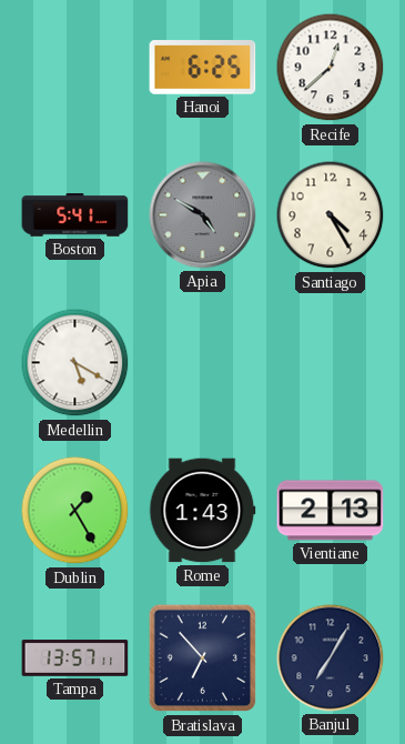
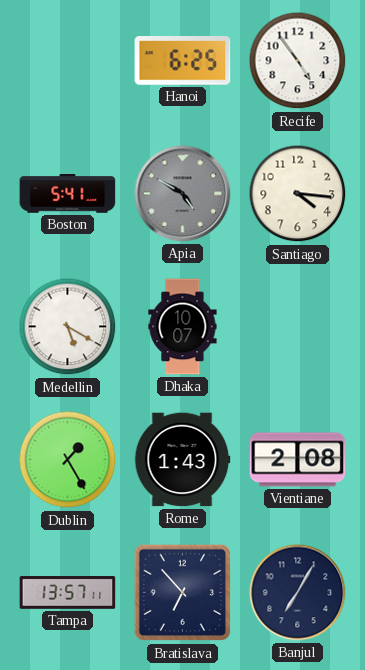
Recife: 12:38 -> 4:54
Santiago: 4:25 -> 4:16
Dhaka: none -> 10:07
Vientiane: 2:13 -> 2:08
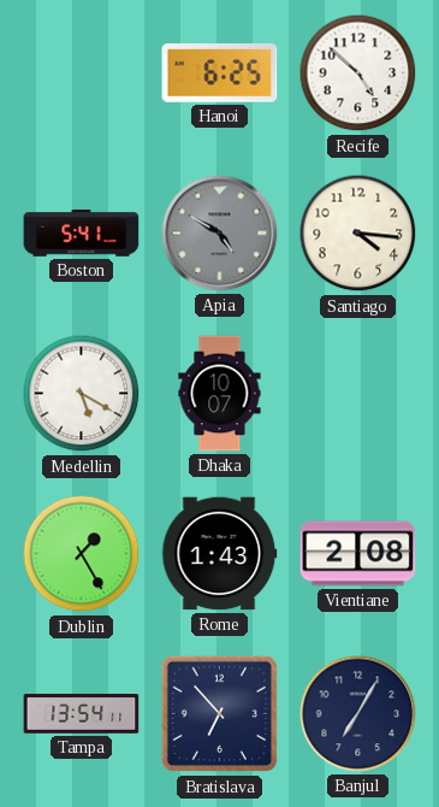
Recife: 4:54 -> 4:52
Tampa: 13:57 -> 13:54
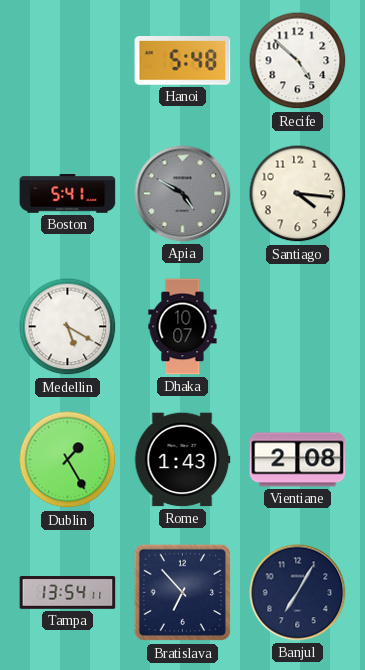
Hanoi: 6:25 -> 5:48
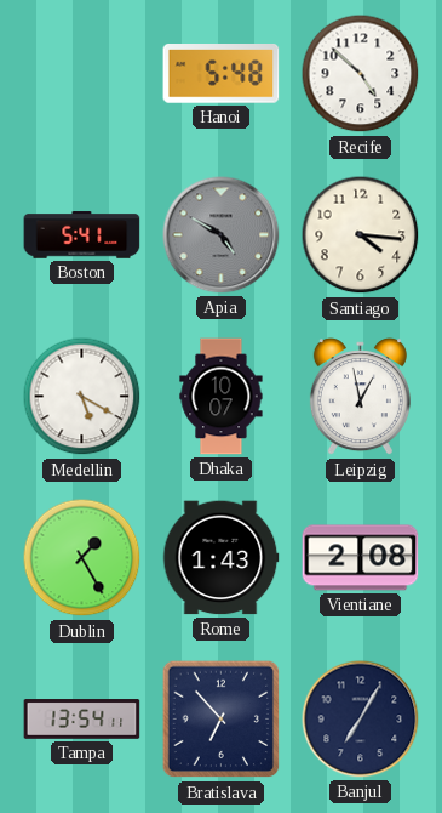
Leipzig: none -> 12:58
